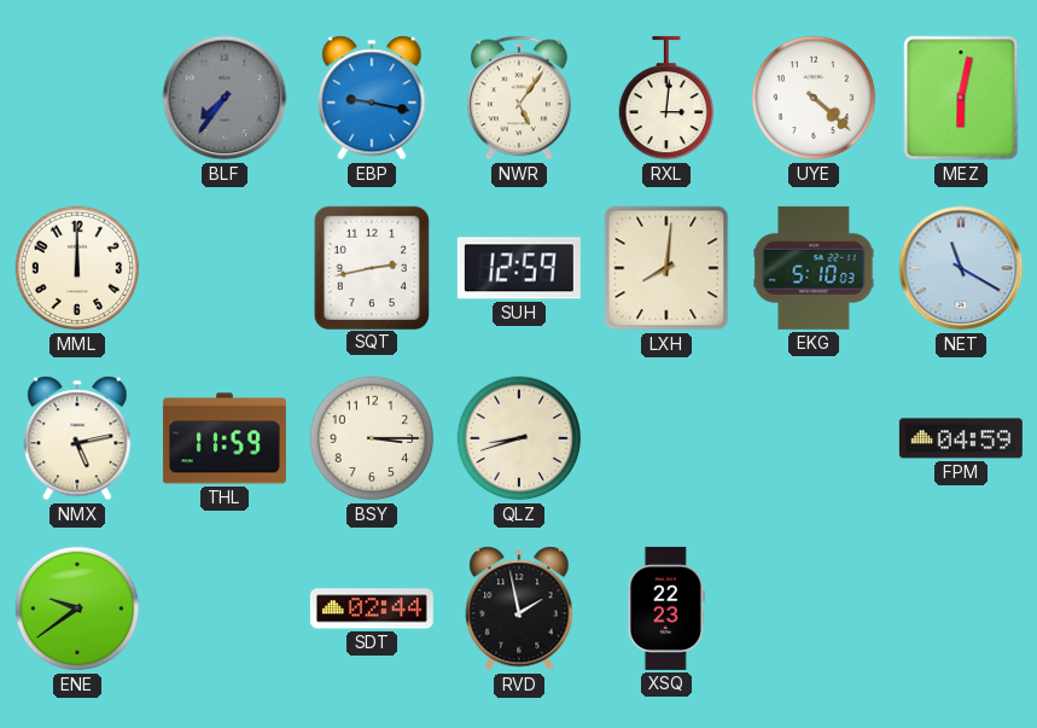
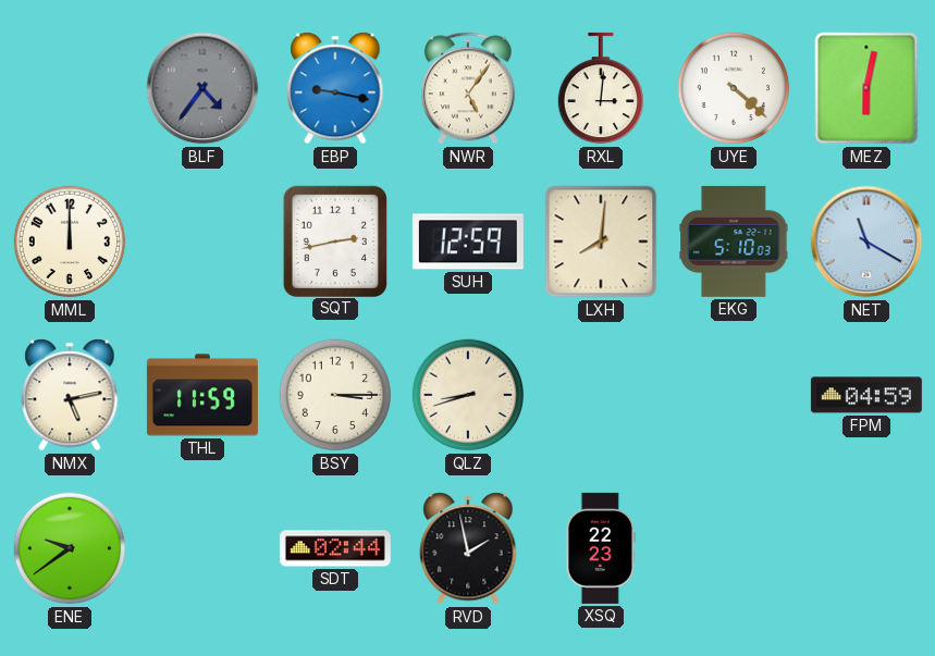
BLF: 7:36 -> 4:36
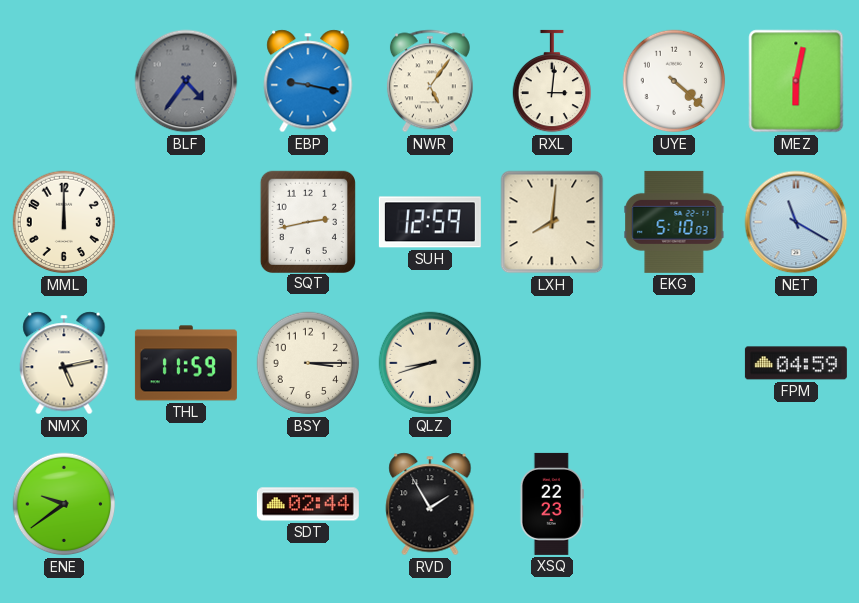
RVD: 1:58 -> 1:55
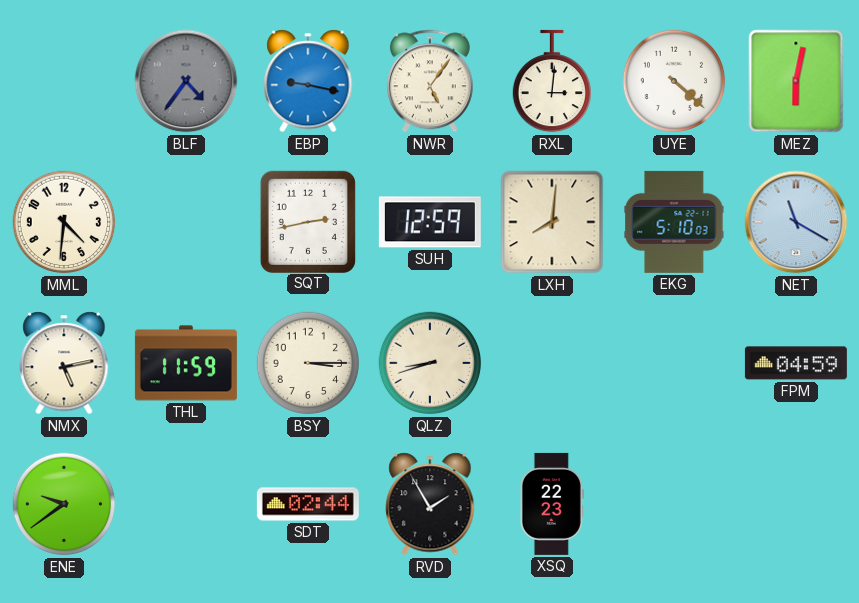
MML: 12:00 -> 4:31
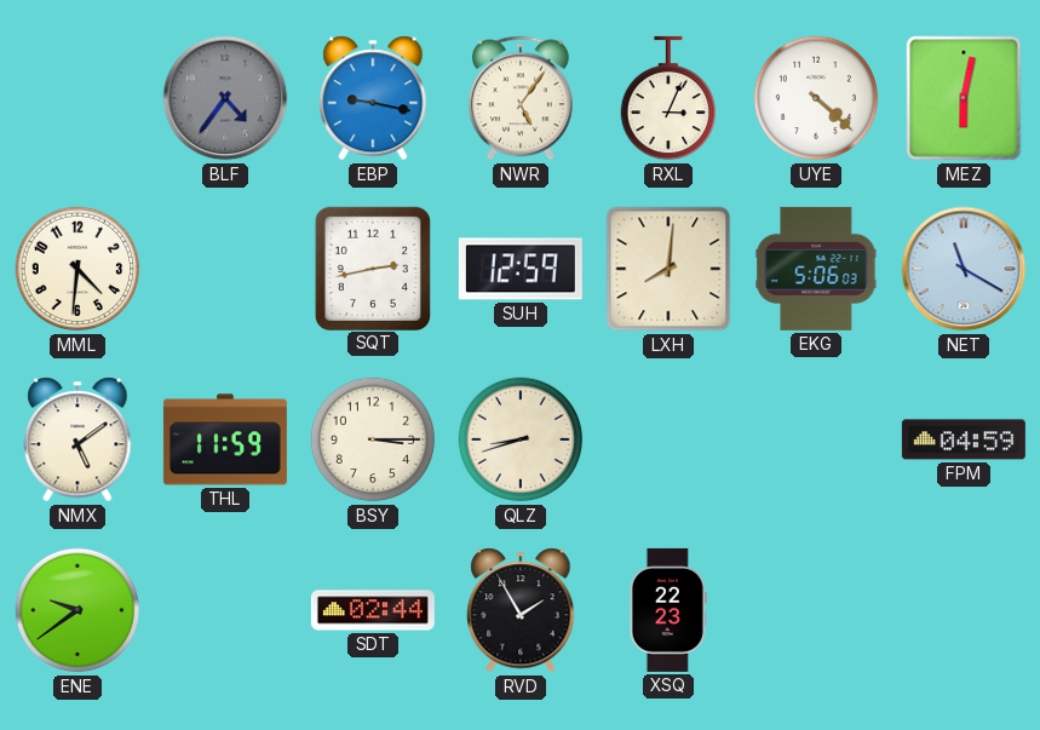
RXL: 3:01 -> 3:04
EKG: 5:10 -> 5:06
NMX: 5:13 -> 5:09
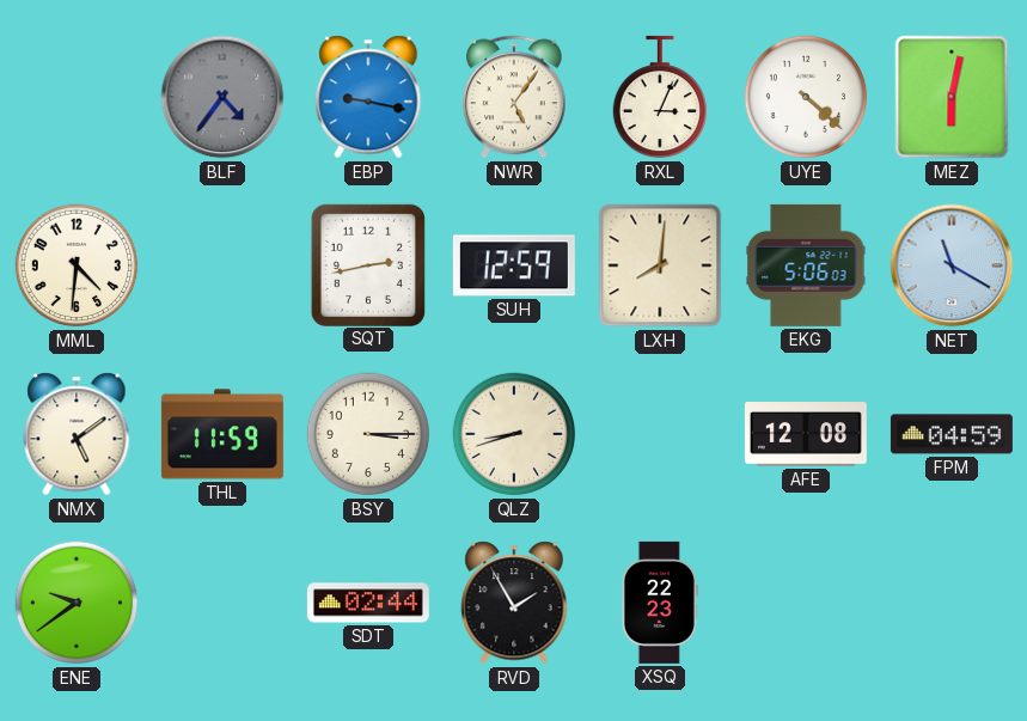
AFE: none -> 12:08
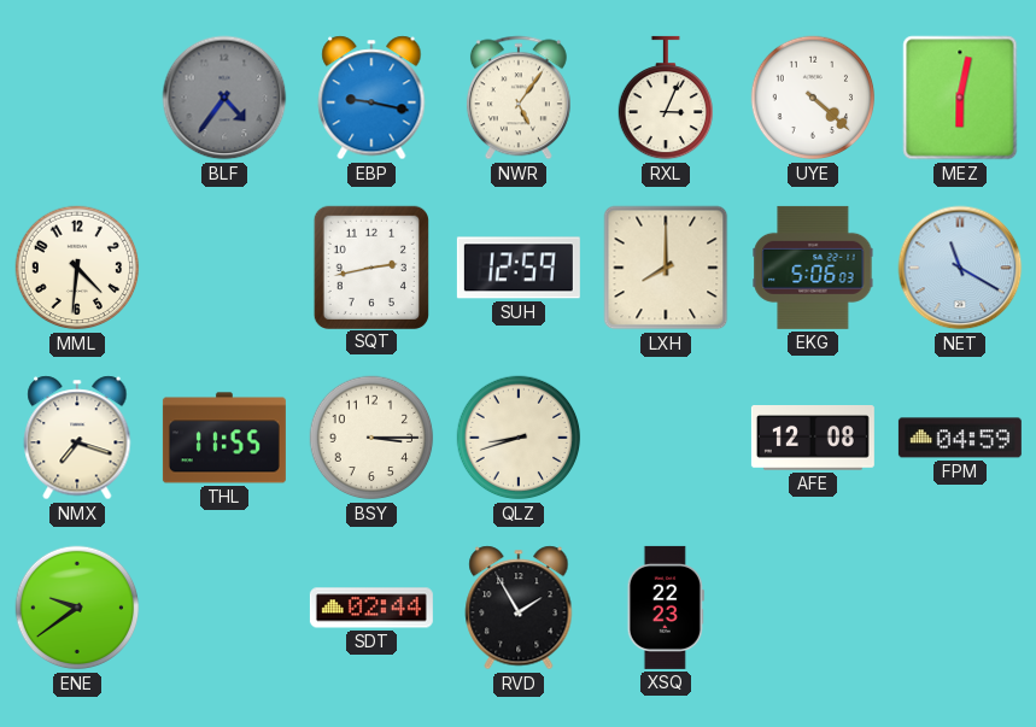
LXH: 8:01 -> 8:00
NMX: 5:09 -> 7:18
THL: 11:59 -> 11:55
